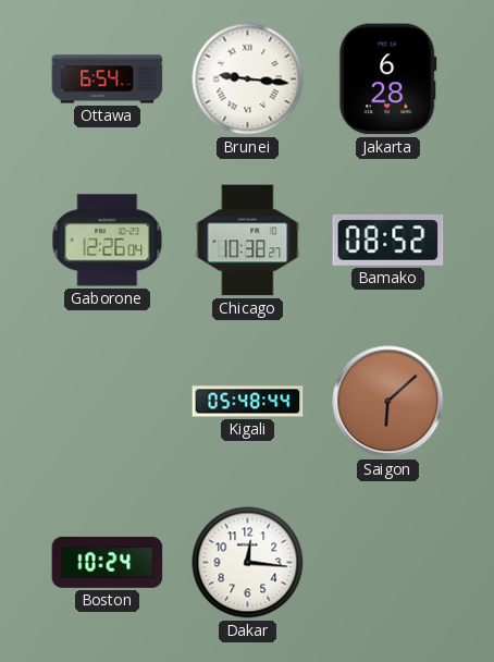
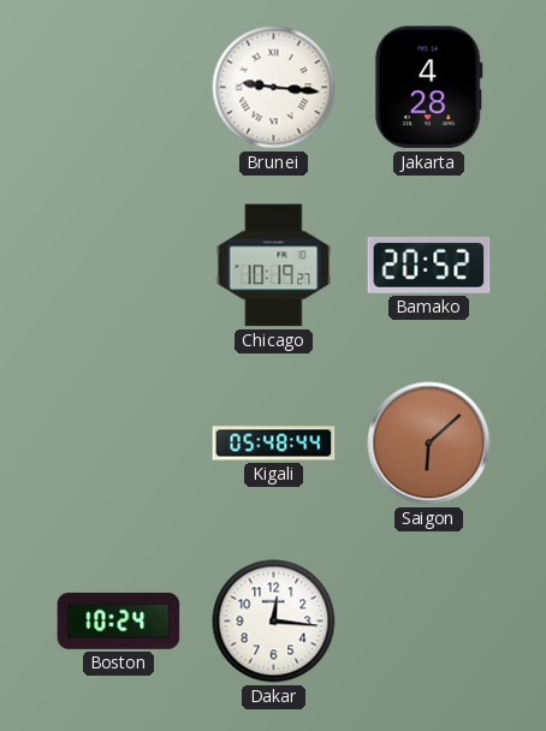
Ottawa: 6:54 -> none
Jakarta: 6:28 -> 4:28
Gaborone: 12:26 -> none
Chicago: 10:38 -> 10:19
Bamako: 08:52 -> 20:52
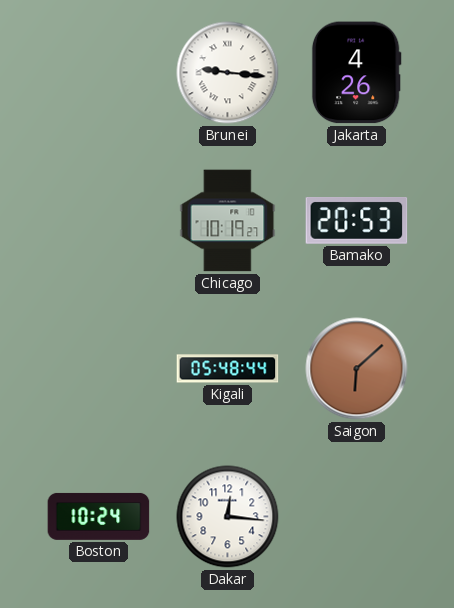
Jakarta: 4:28 -> 4:26
Bamako: 20:52 -> 20:53
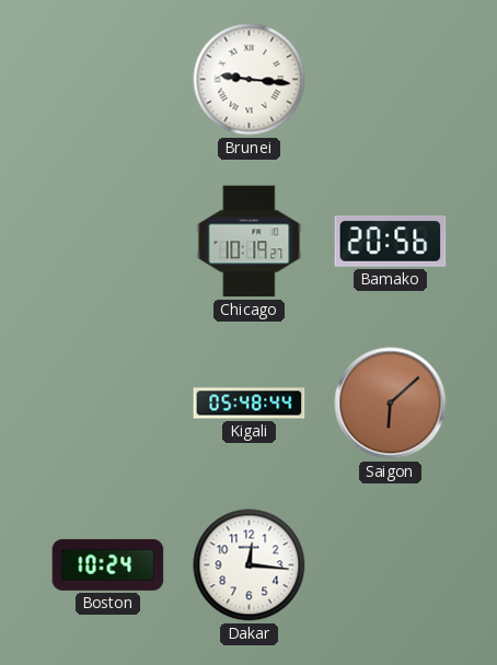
Jakarta: 4:26 -> none
Bamako: 20:53 -> 20:56
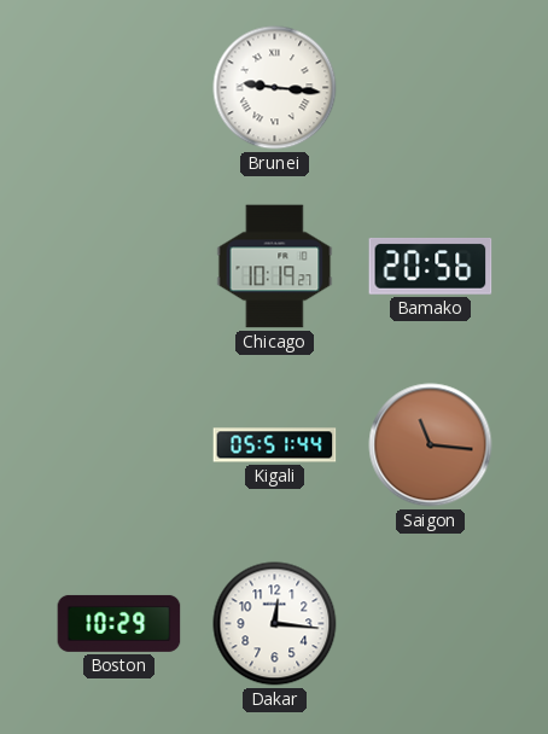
Kigali: 05:48 -> 05:51
Saigon: 6:08 -> 11:16
Boston: 10:24 -> 10:29
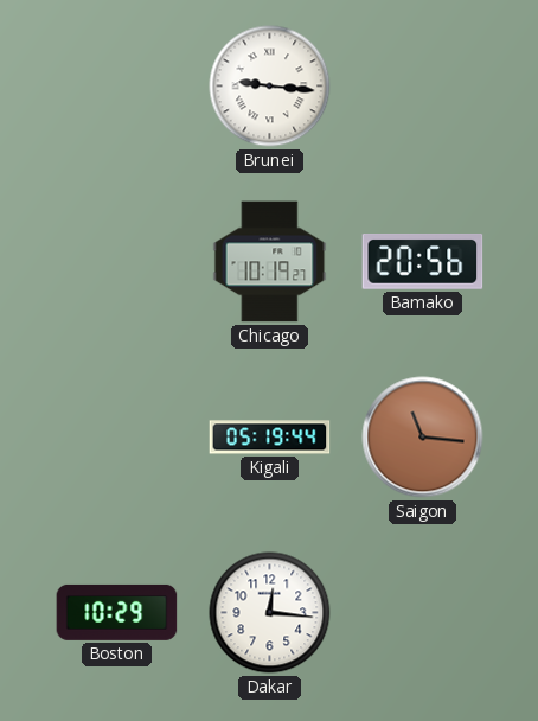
Kigali: 05:51 -> 05:19
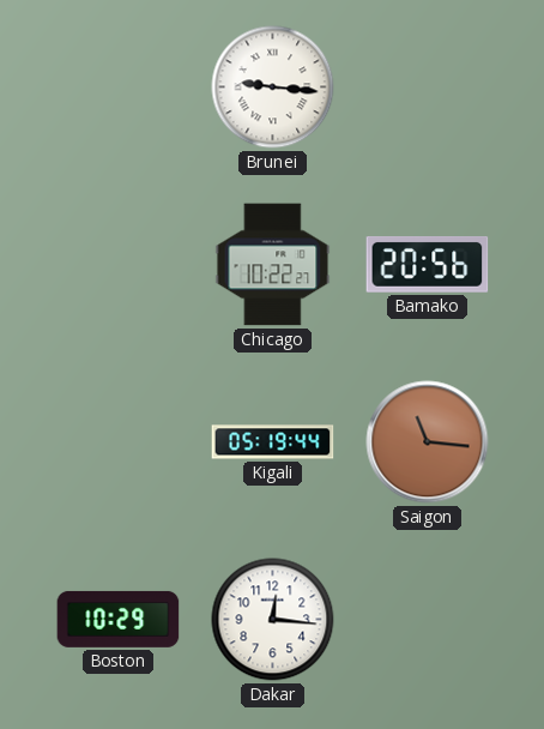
Chicago: 10:19 -> 10:22
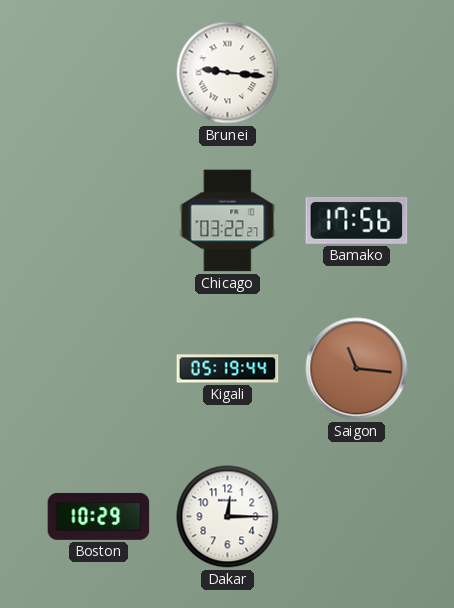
Chicago: 10:22 -> 03:22
Bamako: 20:56 -> 17:56
Dakar: 12:16 -> 12:15
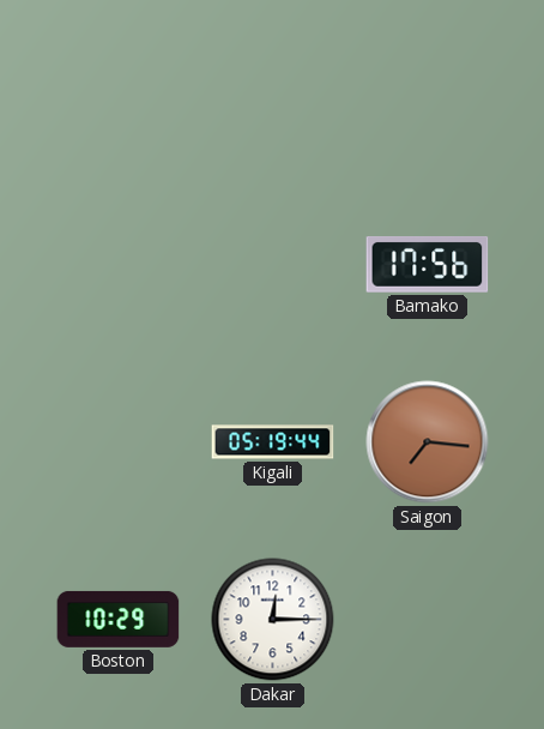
Brunei: 9:16 -> none
Chicago: 03:22 -> none
Saigon: 11:16 -> 7:16
